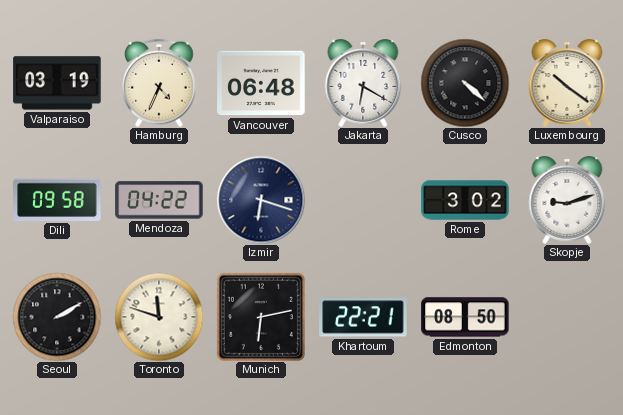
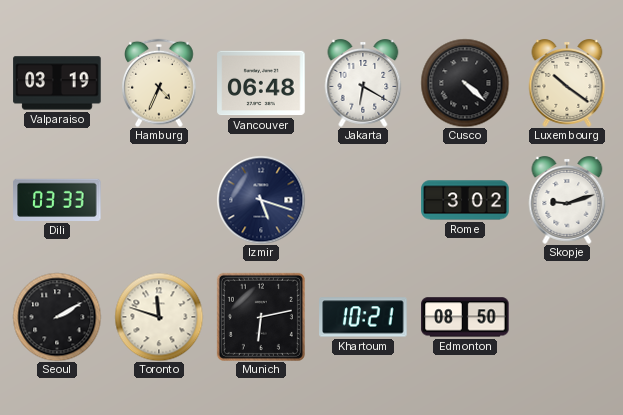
Dili: 09:58 -> 03:33
Mendoza: 04:22 -> none
Izmir: 6:18 -> 5:18
Khartoum: 22:21 -> 10:21
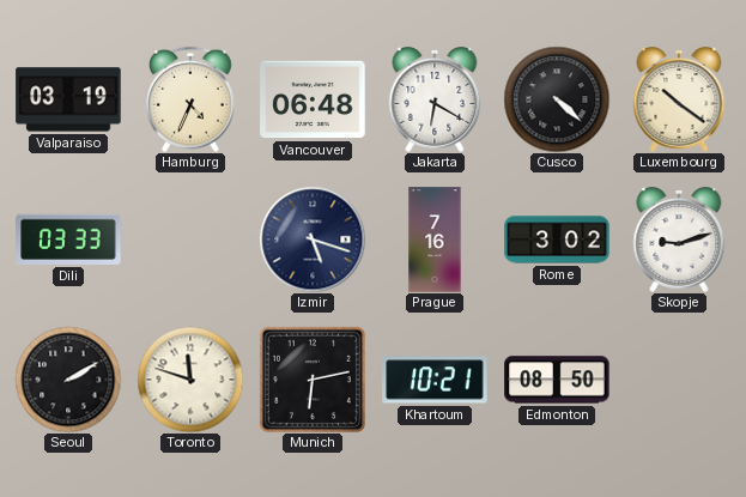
Prague: none -> 7:16
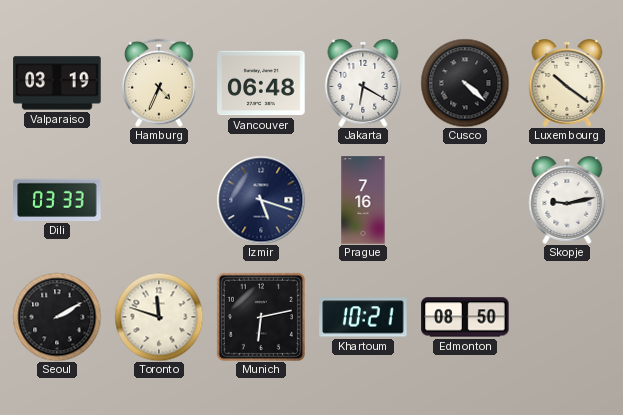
Rome: 3:02 -> none
Skopje: 9:12 -> 9:13
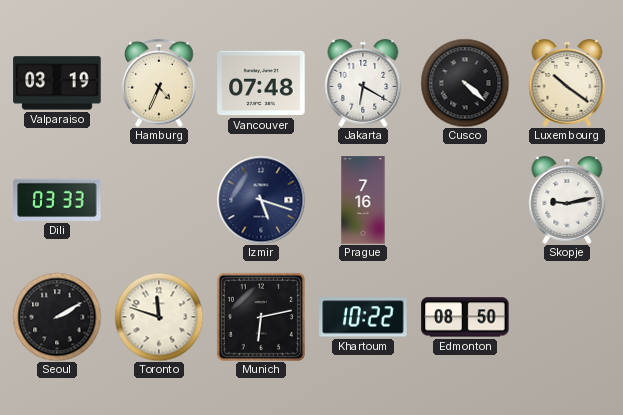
Vancouver: 06:48 -> 07:48
Khartoum: 10:21 -> 10:22
